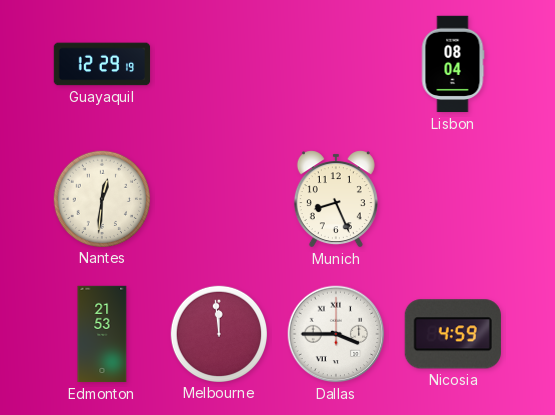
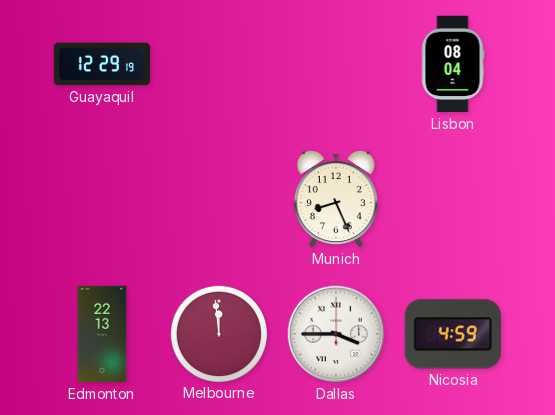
Nantes: 12:31 -> none
Edmonton: 21:53 -> 22:13
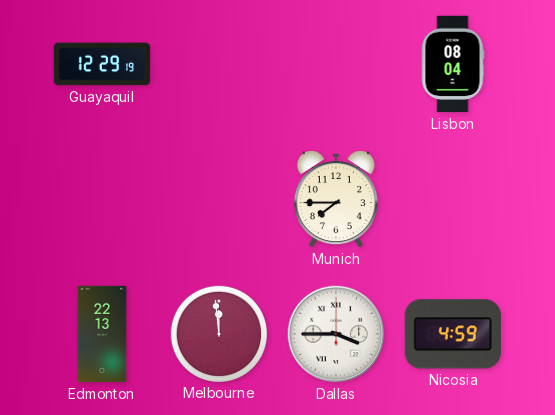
Munich: 8:26 -> 7:45
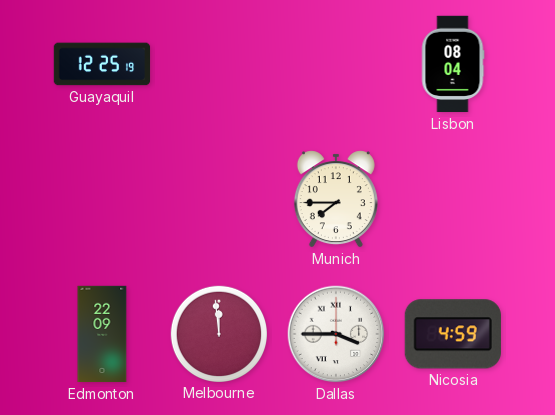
Guayaquil: 12:29 -> 12:25
Edmonton: 22:13 -> 22:09
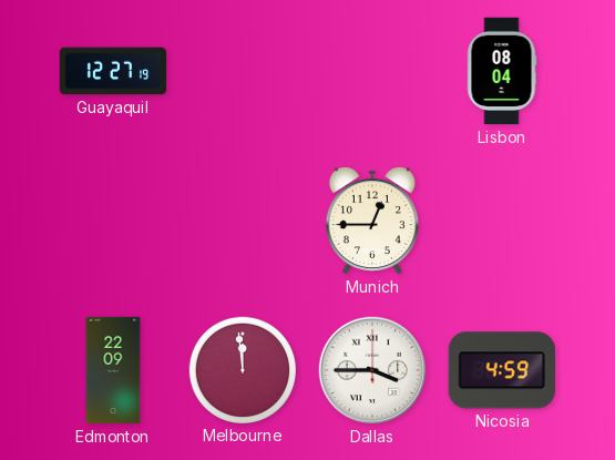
Guayaquil: 12:25 -> 12:27
Munich: 7:45 -> 12:45
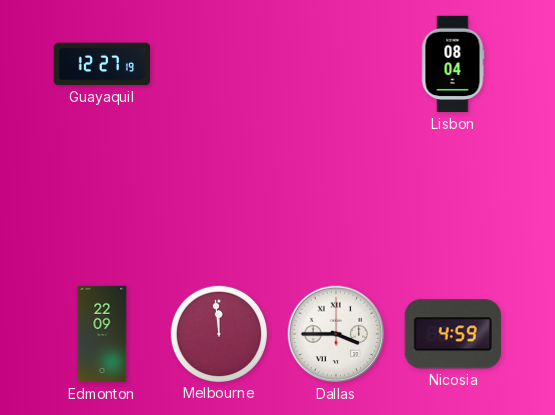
Munich: 12:45 -> none
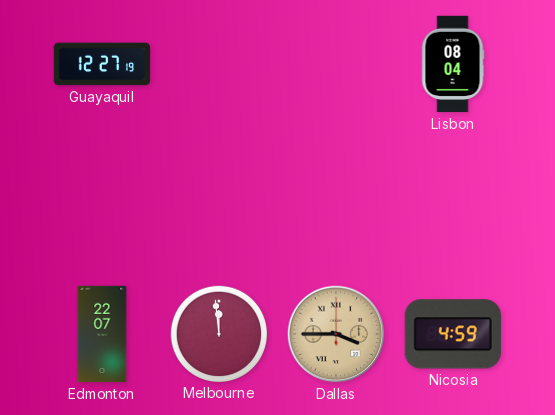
Edmonton: 22:09 -> 22:07
Dallas dial: white -> champagne
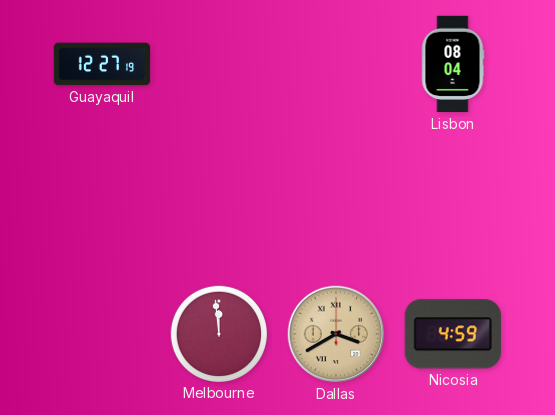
Edmonton: 22:07 -> none
Dallas: 3:45 -> 3:40
